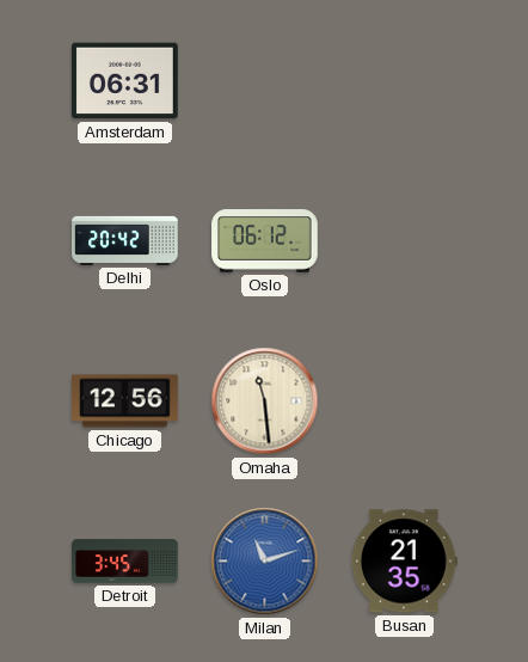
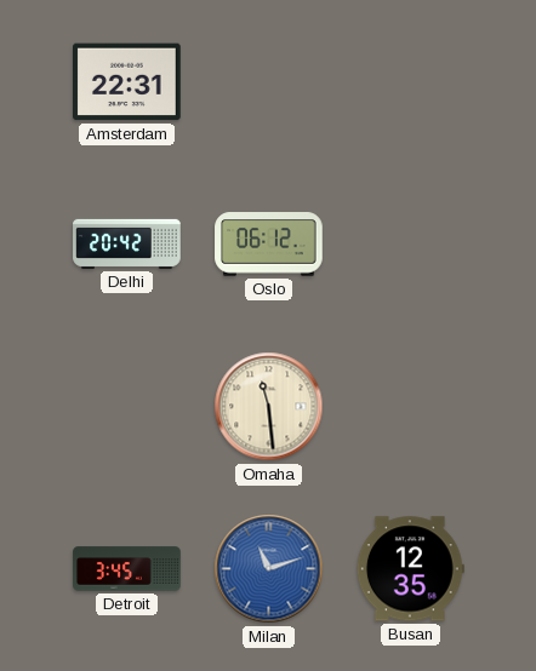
Amsterdam: 06:31 -> 22:31
Chicago: 12:56 -> none
Busan: 21:35 -> 12:35
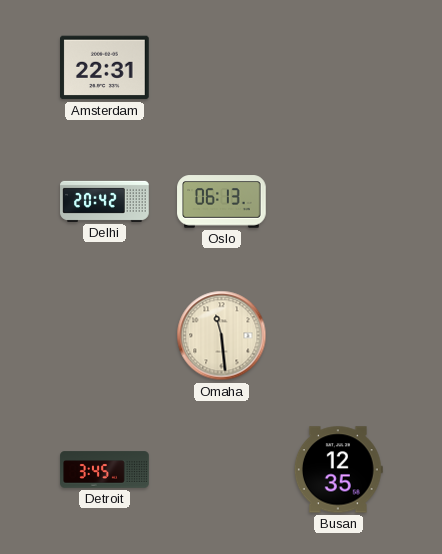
Oslo: 06:12 -> 06:13
Milan: 11:12 -> none
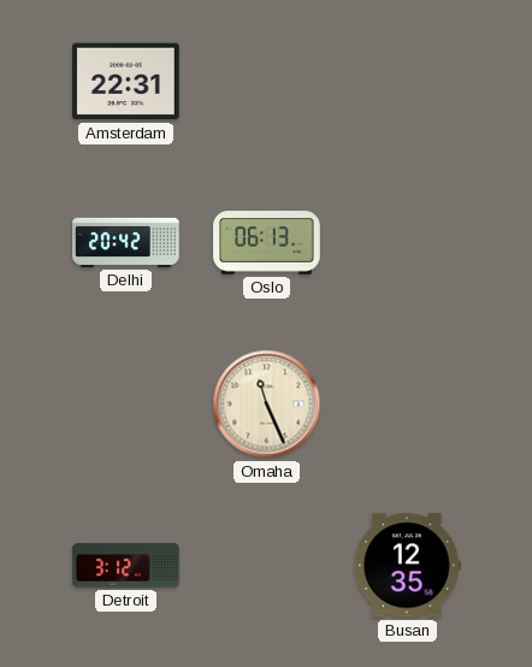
Omaha: 11:29 -> 11:26
Detroit: 3:45 -> 3:12
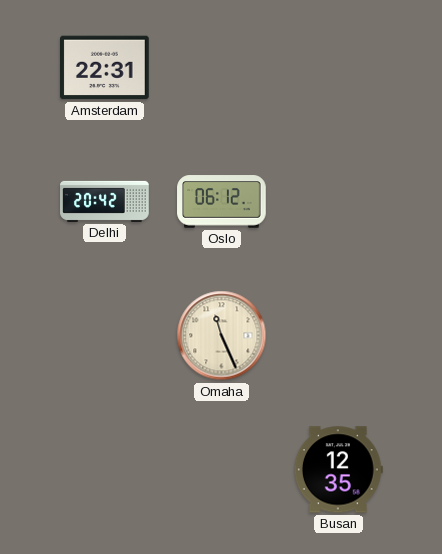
Oslo: 06:13 -> 06:12
Detroit: 3:12 -> none
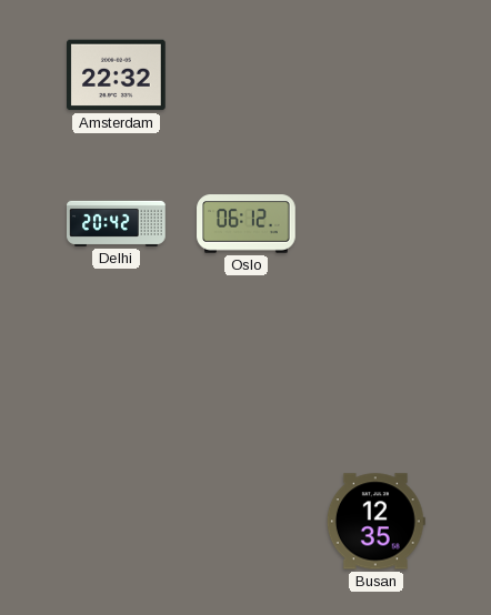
Amsterdam: 22:31 -> 22:32
Omaha: 11:26 -> none
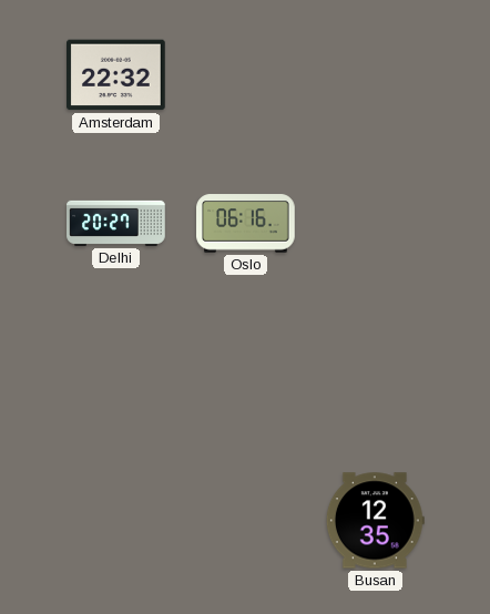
Delhi: 20:42 -> 20:27
Oslo: 06:12 -> 06:16
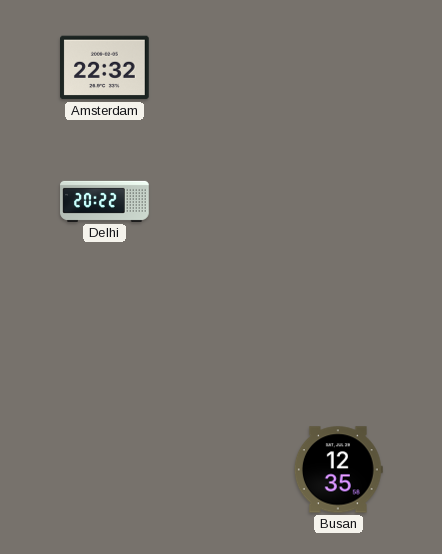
Delhi: 20:27 -> 20:22
Oslo: 06:16 -> none
